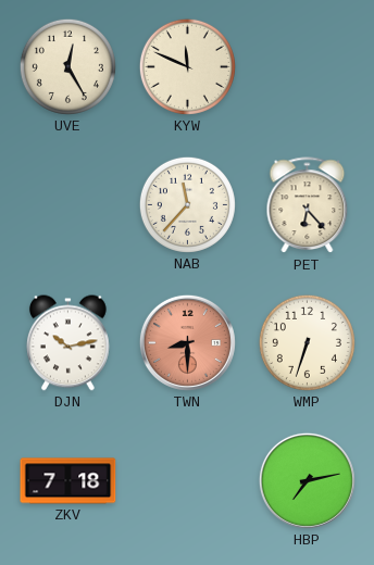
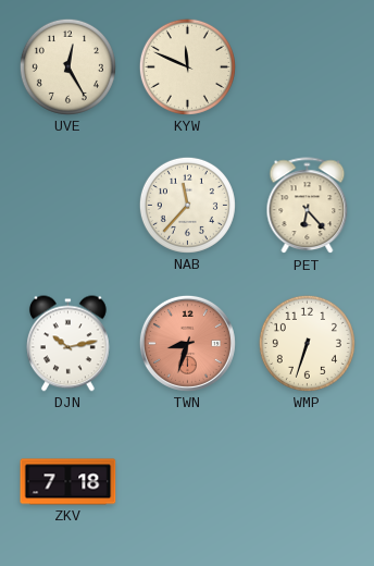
TWN: 8:30 -> 8:33
HBP: 7:13 -> none
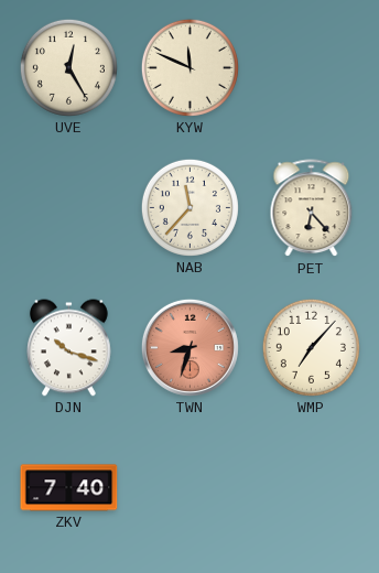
DJN: 10:13 -> 10:18
WMP: 6:33 -> 7:07
ZKV: 7:18 -> 7:40
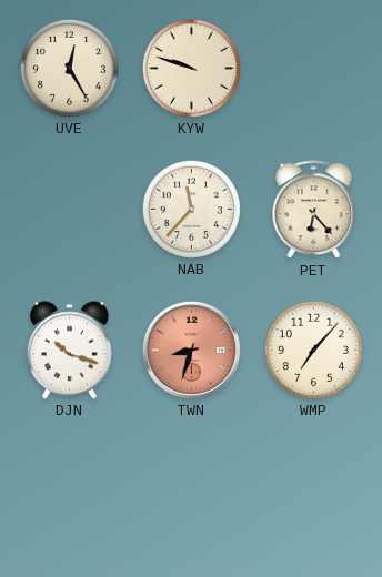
KYW: 11:49 -> 9:48
ZKV: 7:40 -> none
